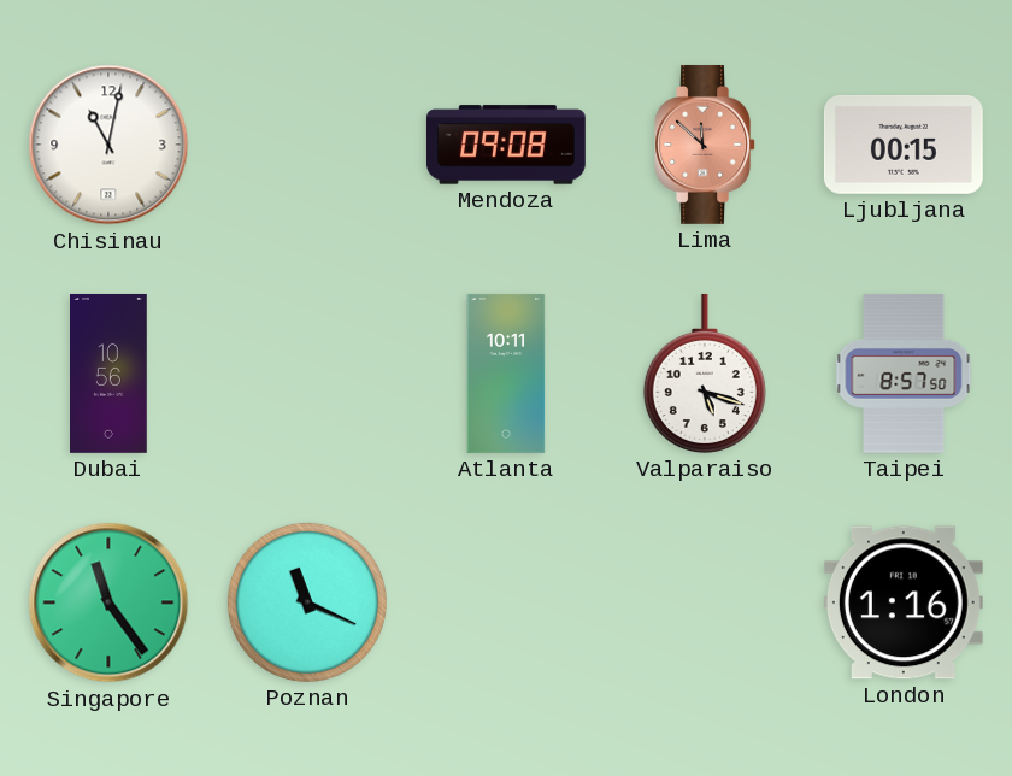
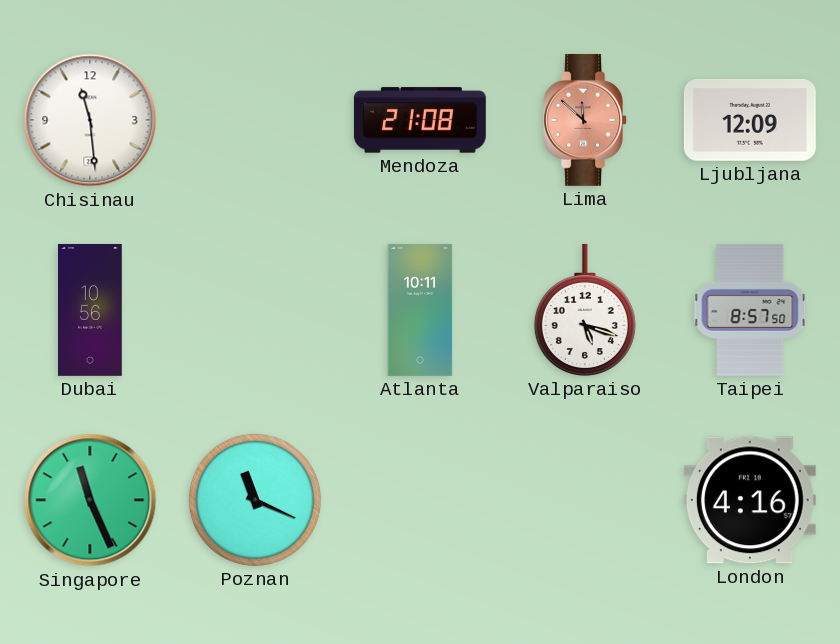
Chisinau: 11:02 -> 11:29
Mendoza: 09:08 -> 21:08
Ljubljana: 00:15 -> 12:09
Singapore: 11:24 -> 11:26
London: 1:16 -> 4:16
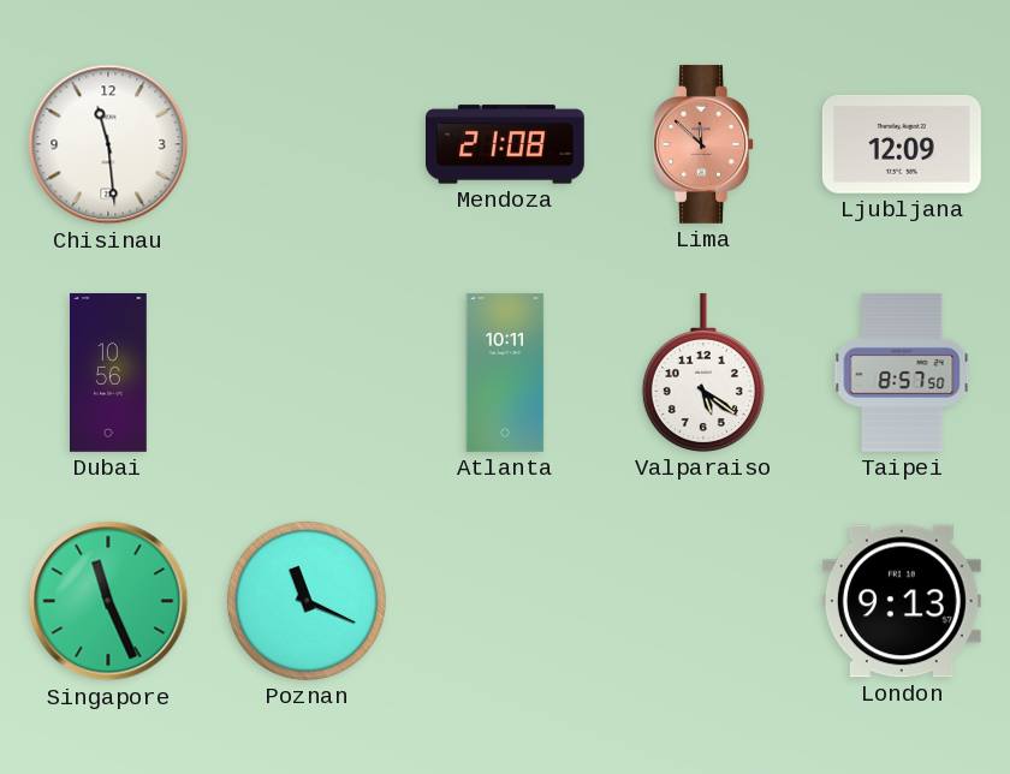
Valparaiso: 5:18 -> 5:21
London: 4:16 -> 9:13
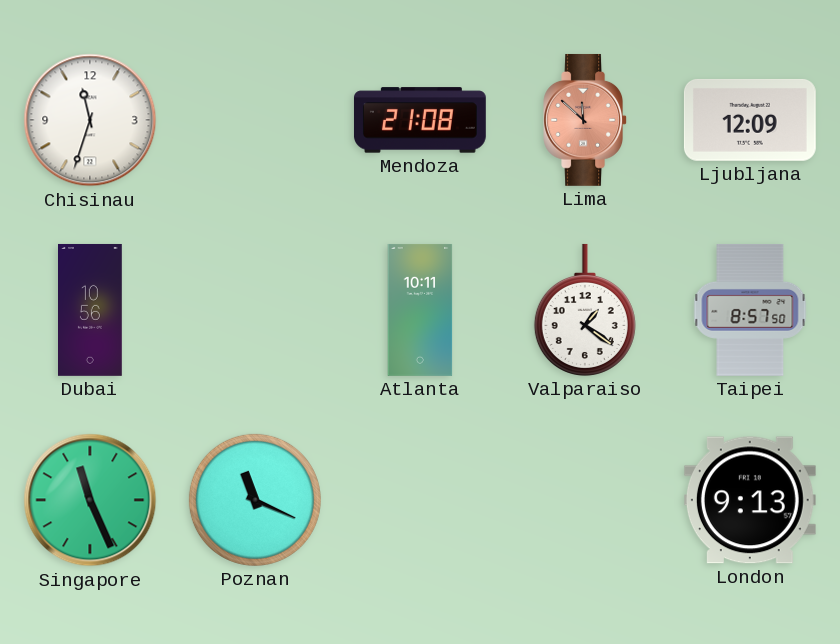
Chisinau: 11:29 -> 11:33
Valparaiso: 5:21 -> 1:21
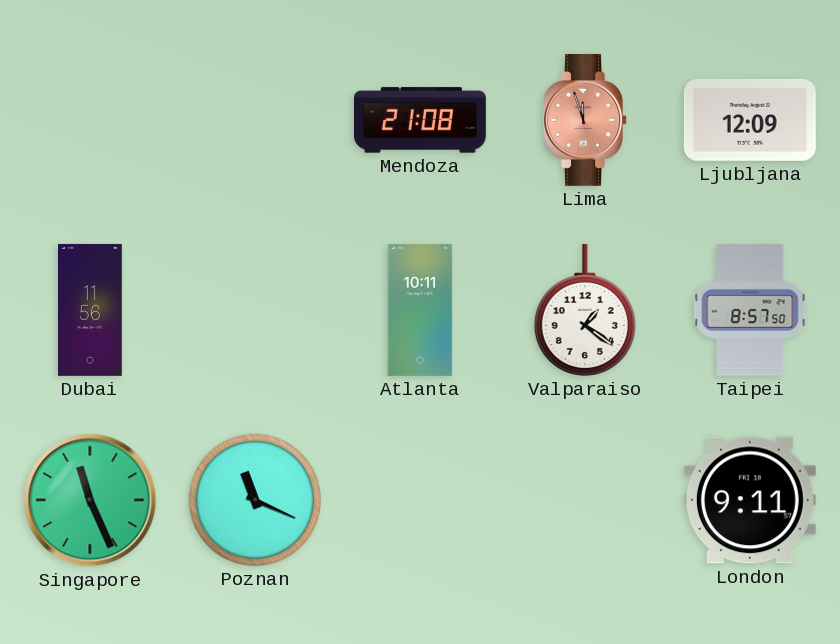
Chisinau: 11:33 -> none
Lima: 11:52 -> 11:57
Dubai: 10:56 -> 11:56
London: 9:13 -> 9:11
